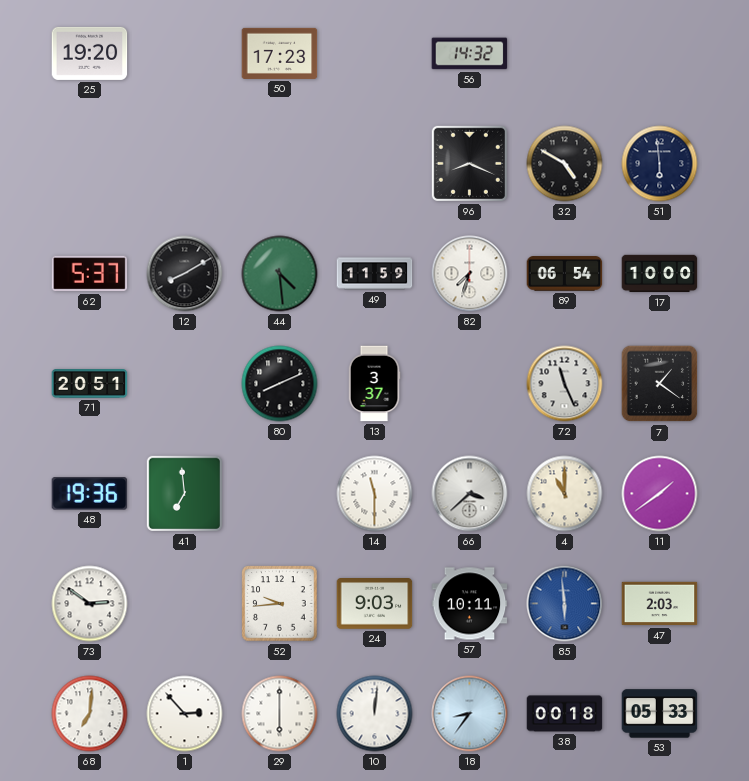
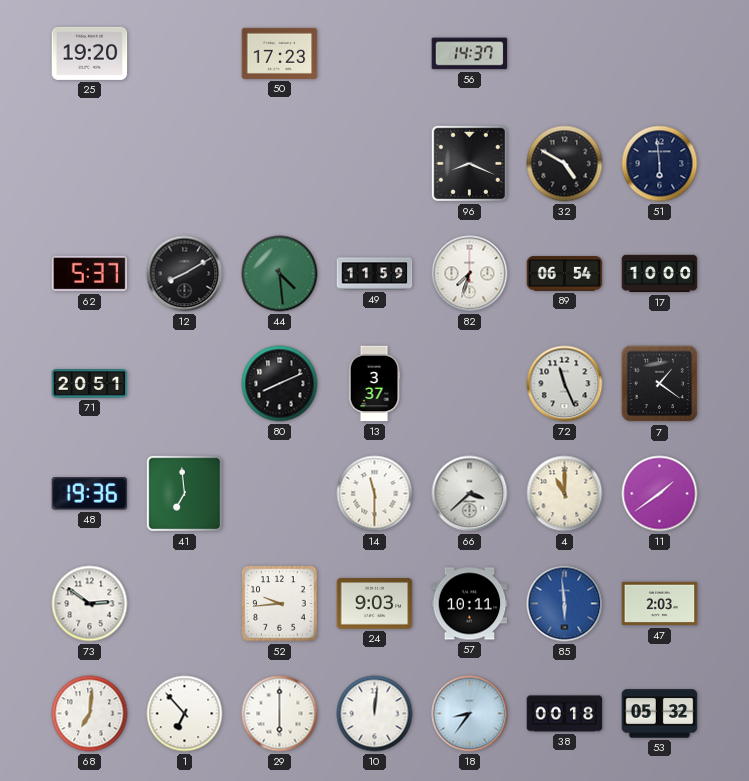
56: 14:32 -> 14:37
1: 2:53 -> 6:53
53: 05:33 -> 05:32
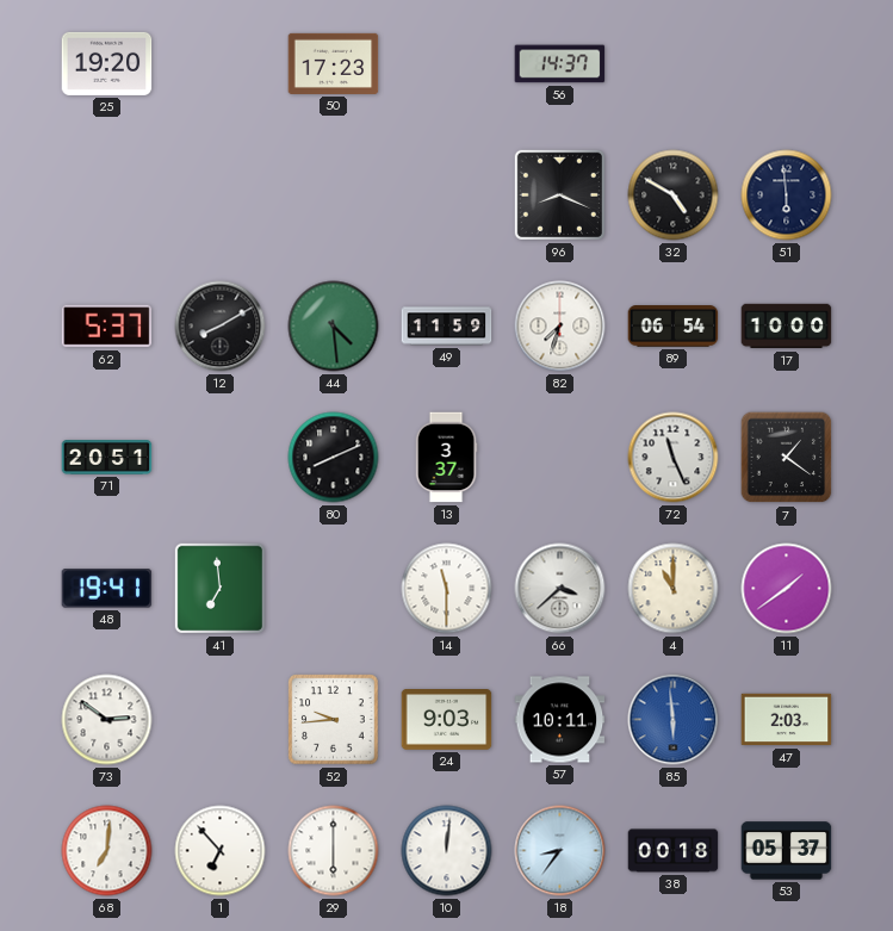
48: 19:36 -> 19:41
53: 05:32 -> 05:37
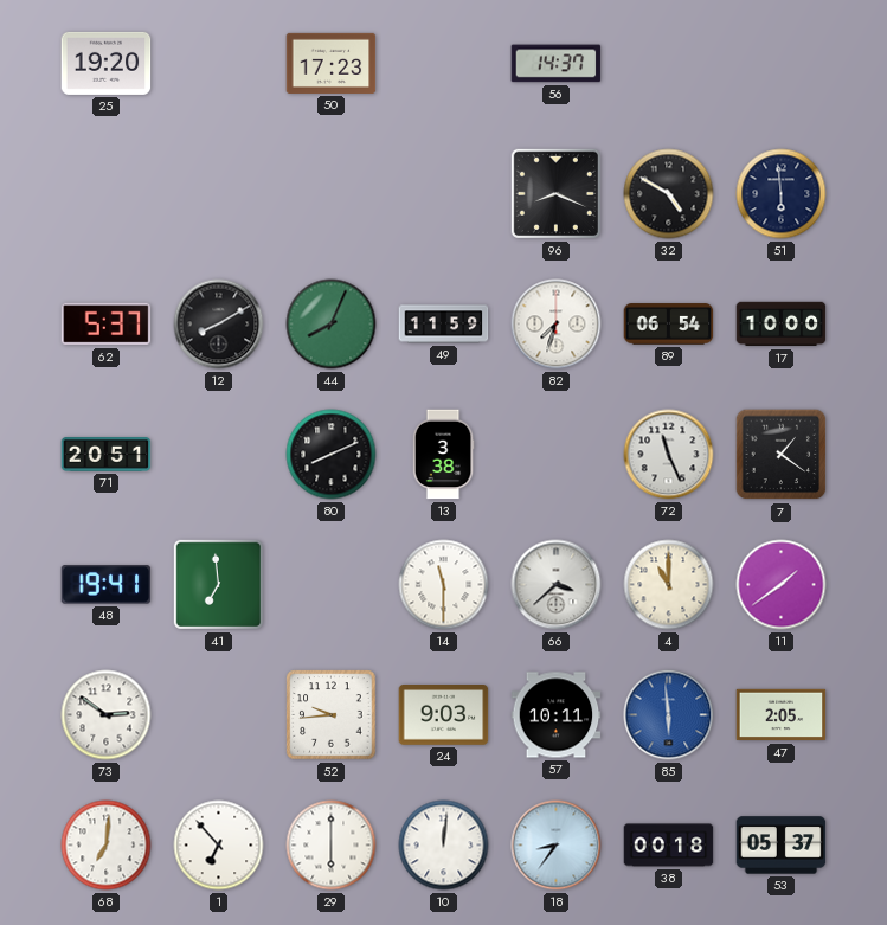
44: 4:29 -> 8:04
13: 3:37 -> 3:38
47: 2:03 -> 2:05
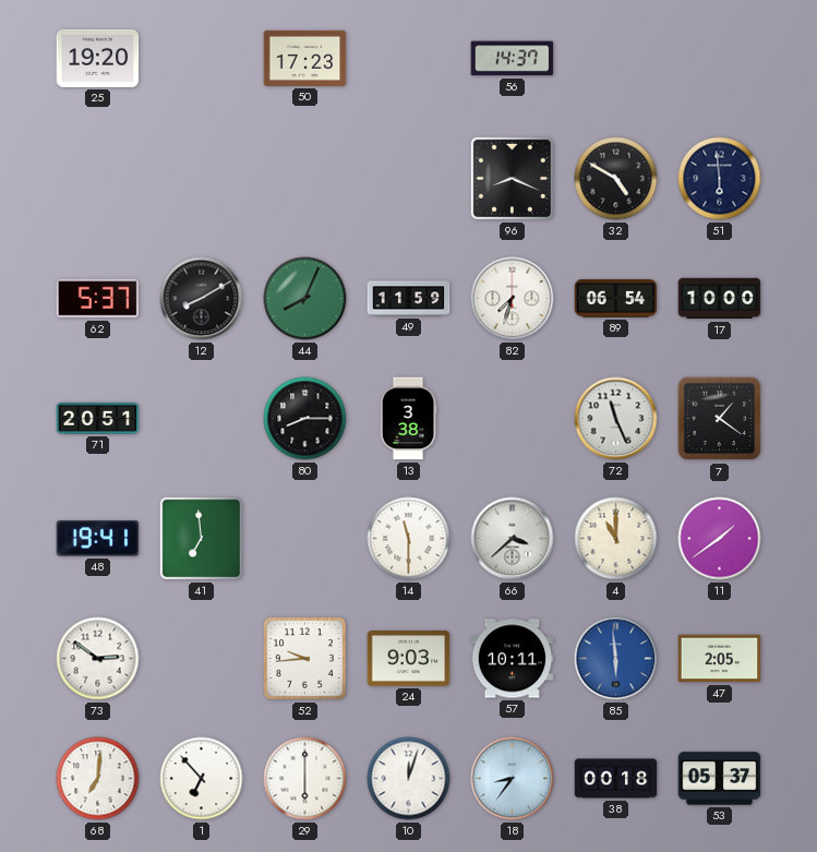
80: 8:11 -> 8:15
10: 12:01 -> 12:03
